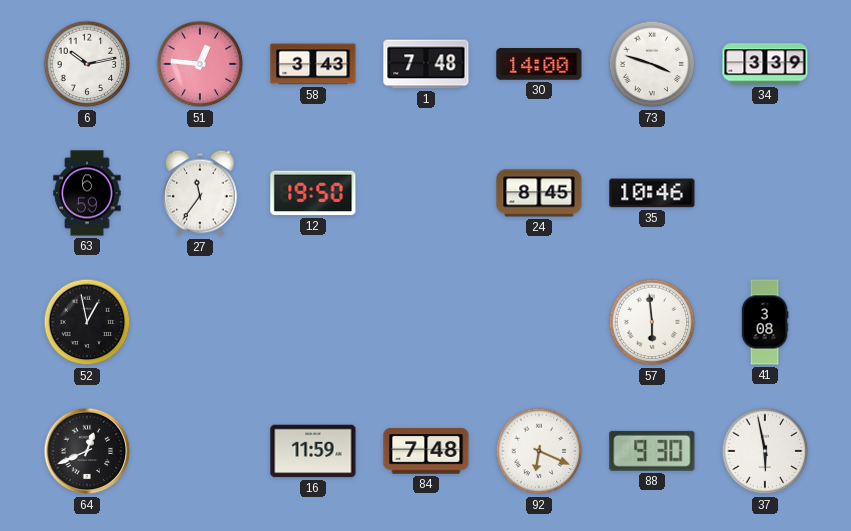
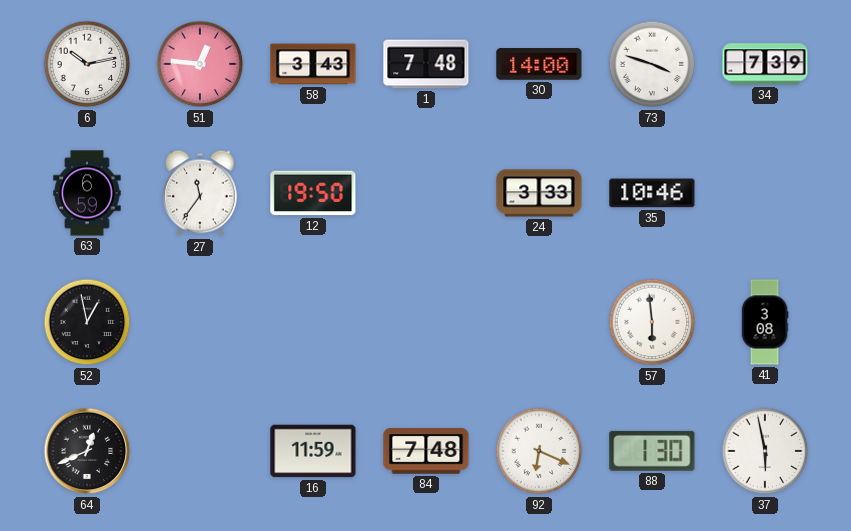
34: 3:39 -> 7:39
24: 8:45 -> 3:33
88: 9:30 -> 1:30
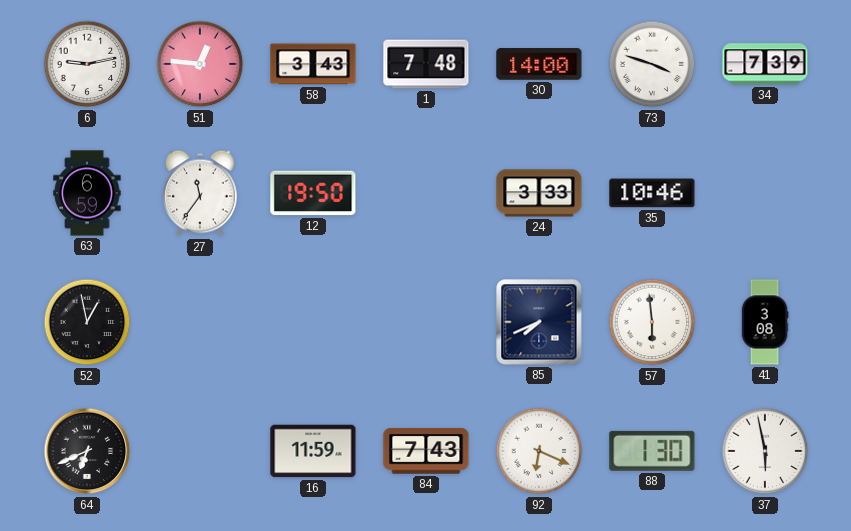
6: 10:13 -> 9:13
85: none -> 7:41
64: 12:41 -> 6:41
84: 7:48 -> 7:43
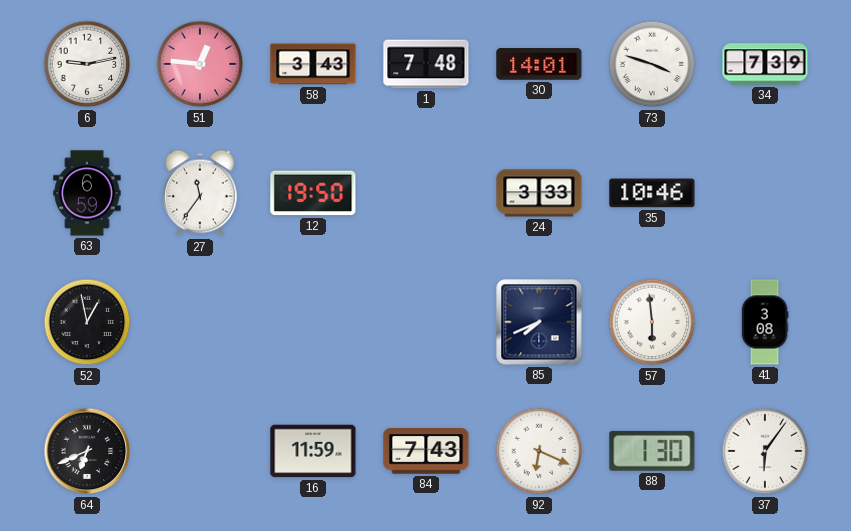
30: 14:00 -> 14:01
37: 5:58 -> 6:06
